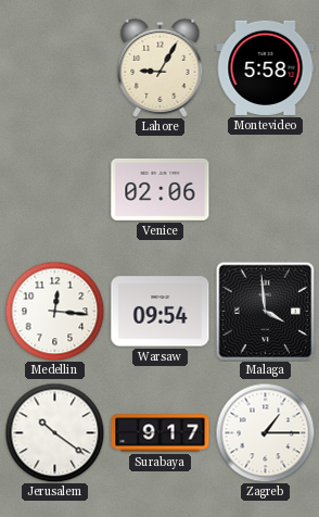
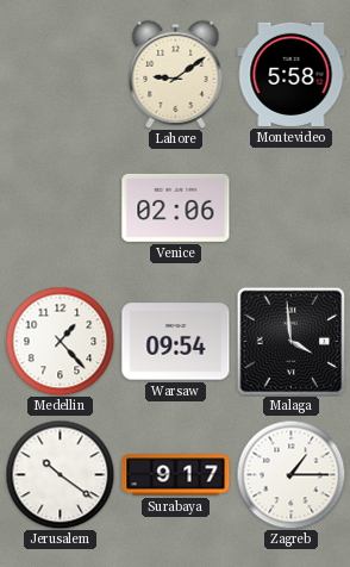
Lahore: 9:05 -> 9:09
Medellin: 12:16 -> 1:23
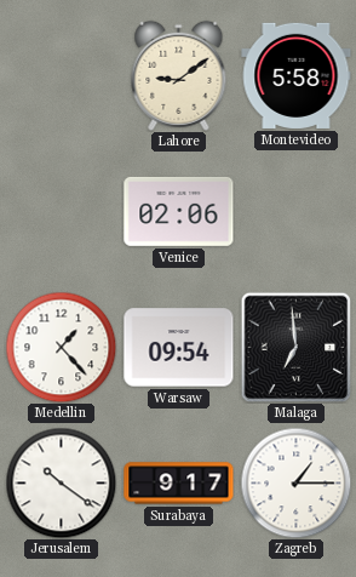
Malaga: 3:59 -> 6:59
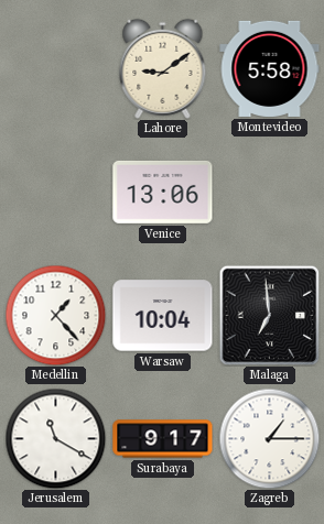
Venice: 02:06 -> 13:06
Warsaw: 09:54 -> 10:04
Jerusalem: 10:21 -> 11:20
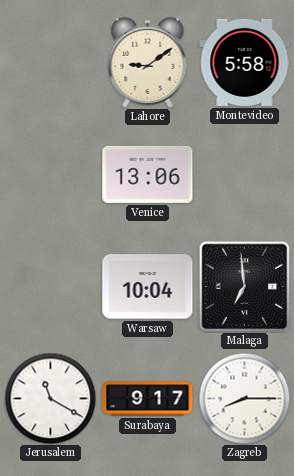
Medellin: 1:23 -> none
Zagreb: 1:15 -> 8:15
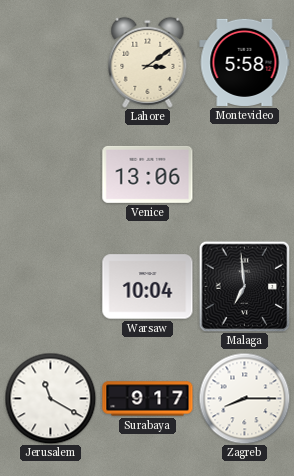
Lahore: 9:09 -> 3:09
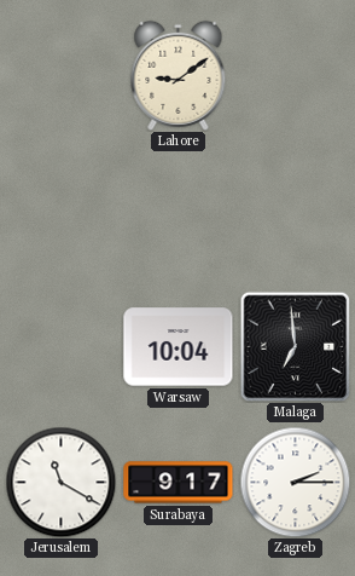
Lahore: 3:09 -> 9:09
Montevideo: 5:58 -> none
Venice: 13:06 -> none
Zagreb: 8:15 -> 2:15
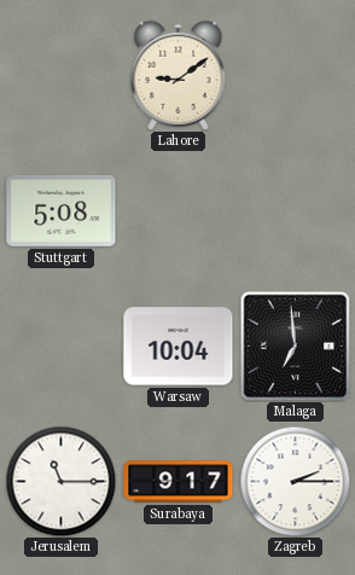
Stuttgart: none -> 5:08
Jerusalem: 11:20 -> 11:15
